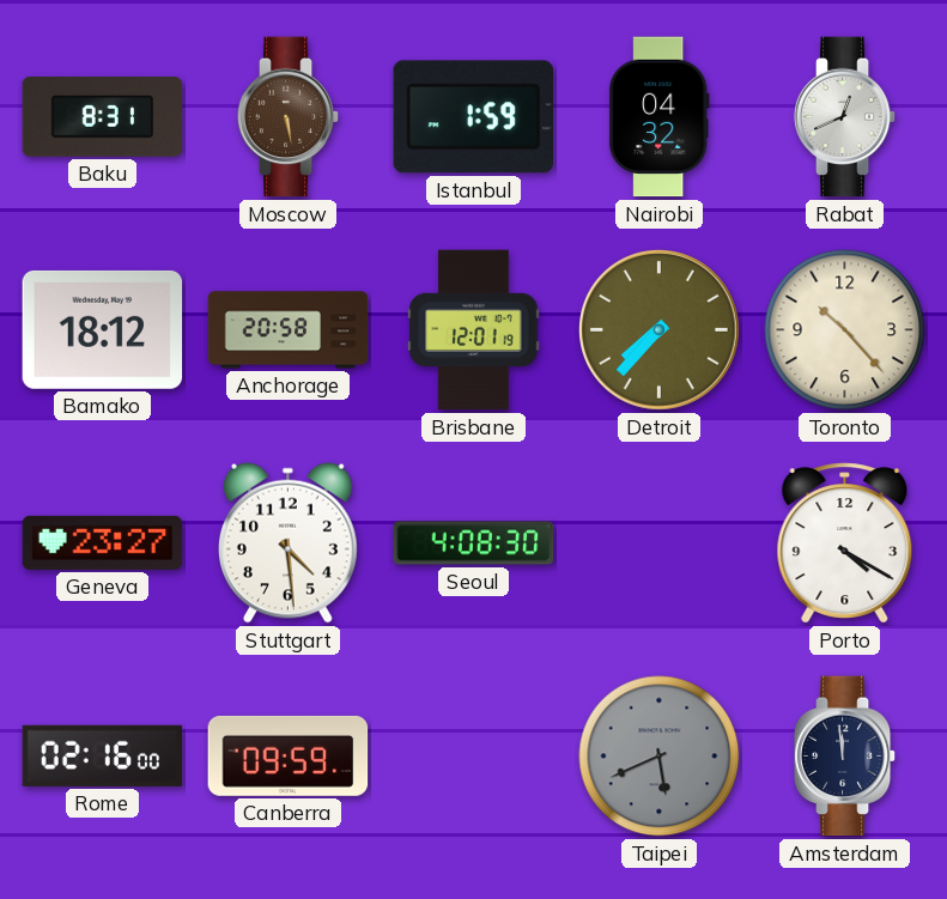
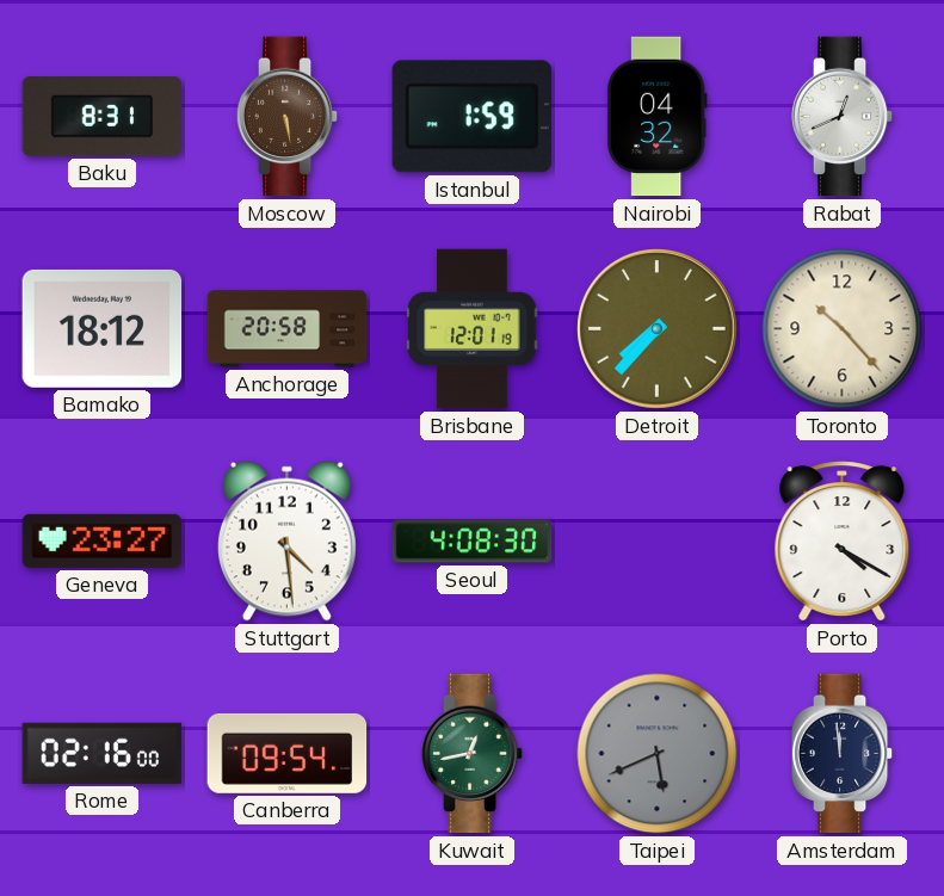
Canberra: 09:59 -> 09:54
Kuwait: none -> 12:43
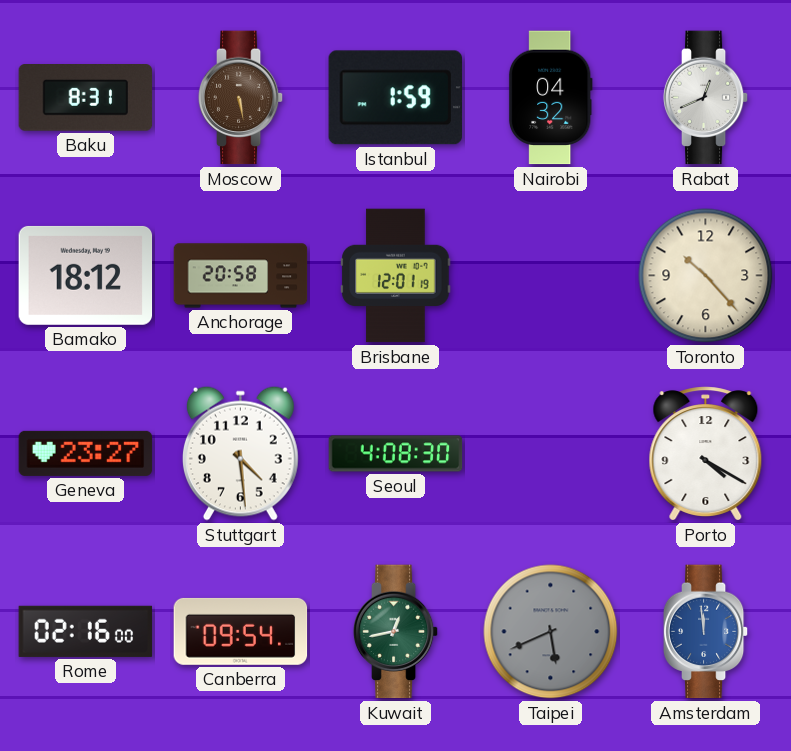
Detroit: 7:37 -> none
Amsterdam dial: navy -> blue
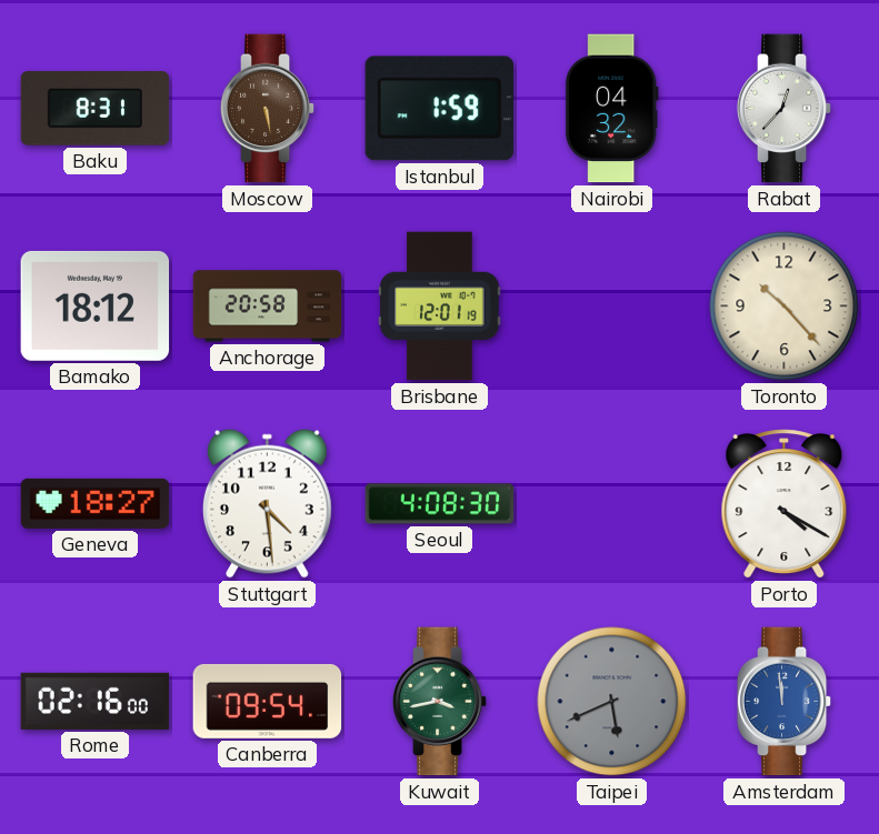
Rabat: 12:41 -> 12:37
Geneva: 23:27 -> 18:27
Kuwait: 12:43 -> 3:43
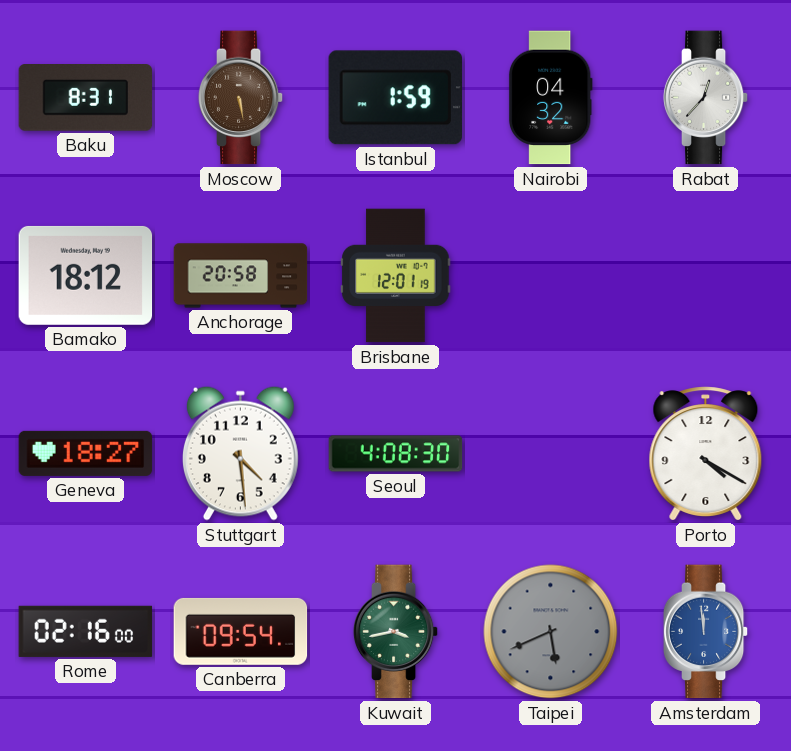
Toronto: 10:23 -> none
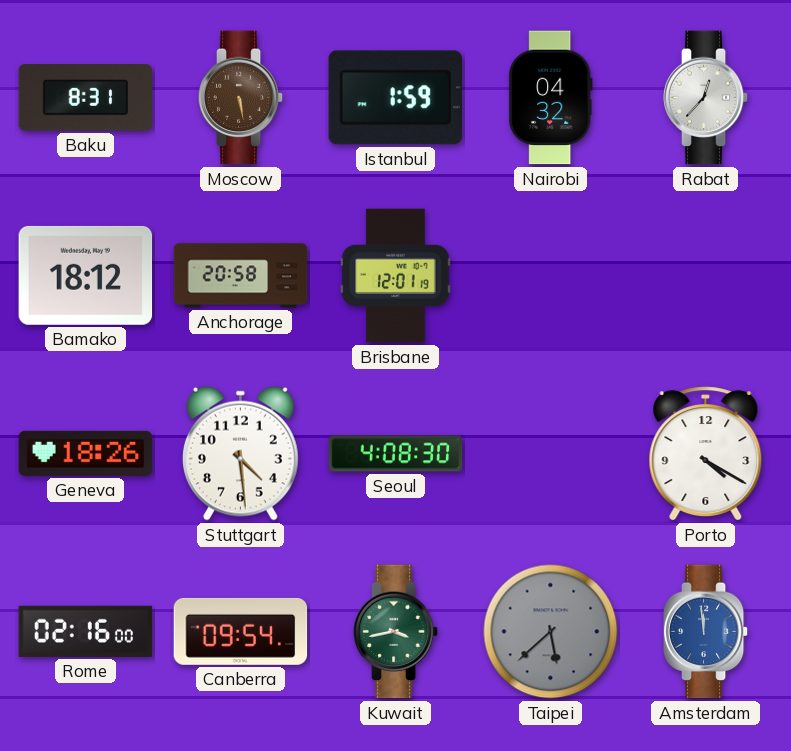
Geneva: 18:27 -> 18:26
Taipei: 5:41 -> 5:38
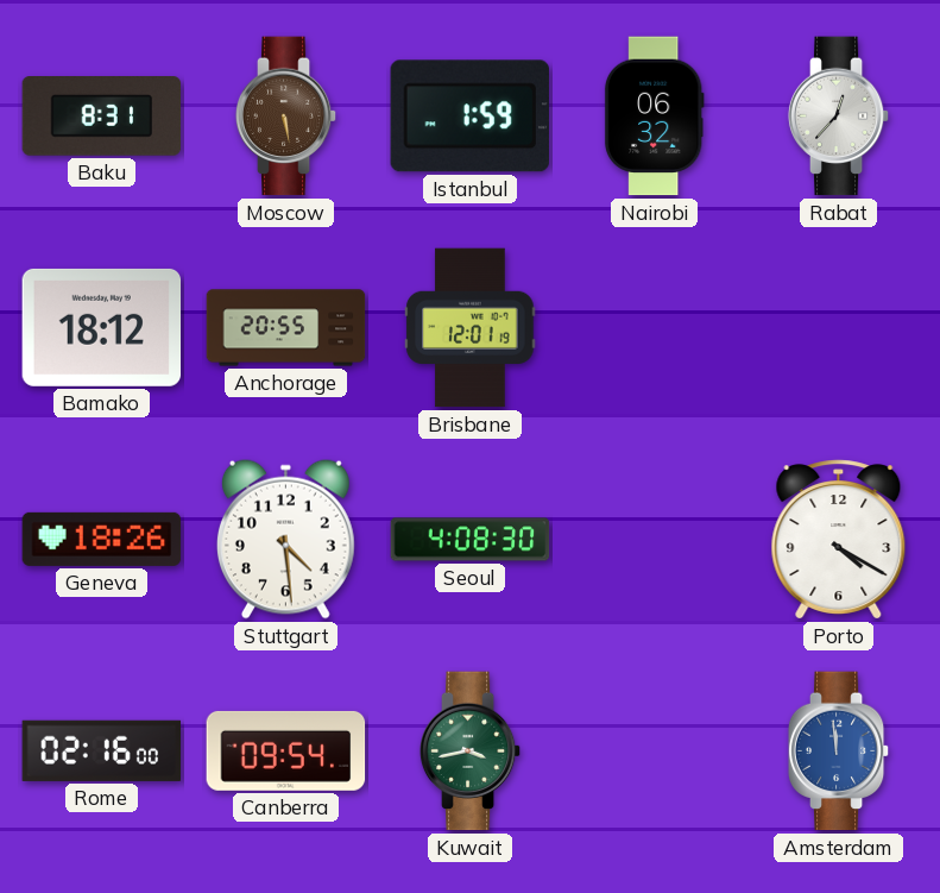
Nairobi: 04:32 -> 06:32
Anchorage: 20:58 -> 20:55
Taipei: 5:38 -> none
